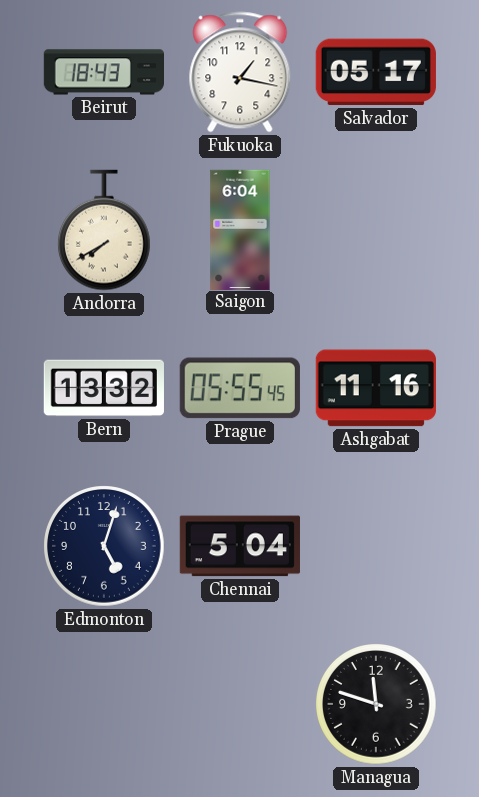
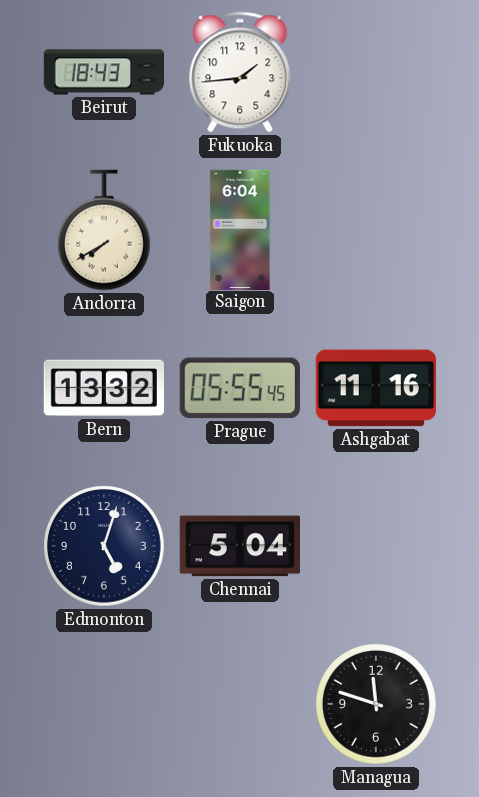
Fukuoka: 1:17 -> 1:44
Salvador: 05:17 -> none
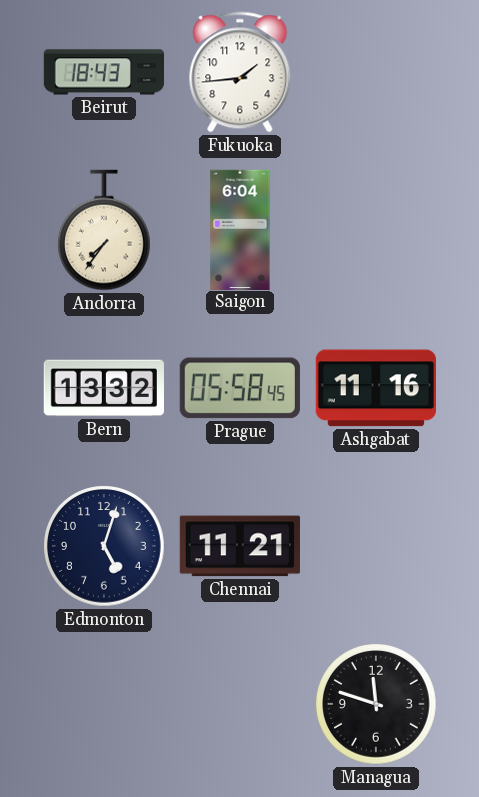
Andorra: 7:40 -> 7:36
Prague: 05:55 -> 05:58
Chennai: 5:04 -> 11:21
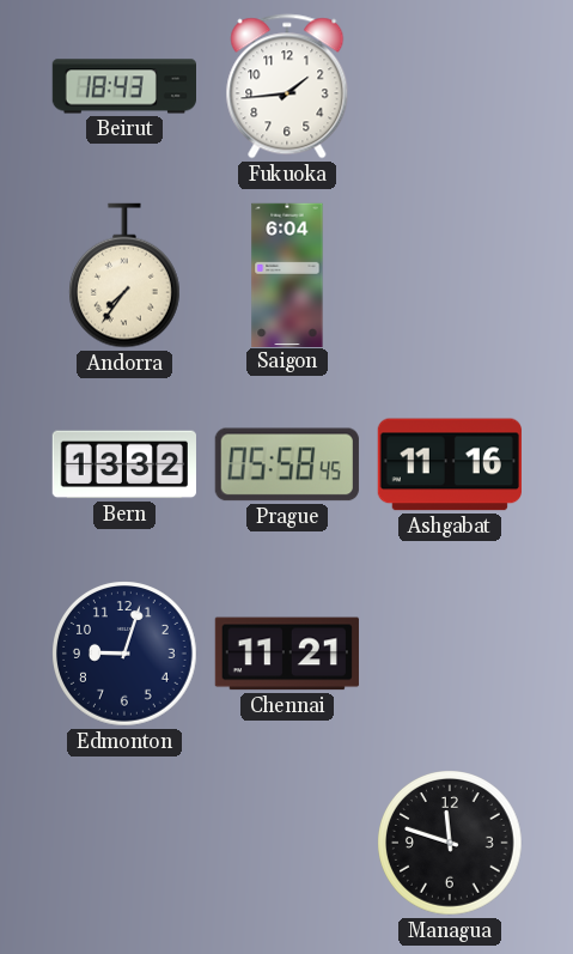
Edmonton: 5:03 -> 9:03
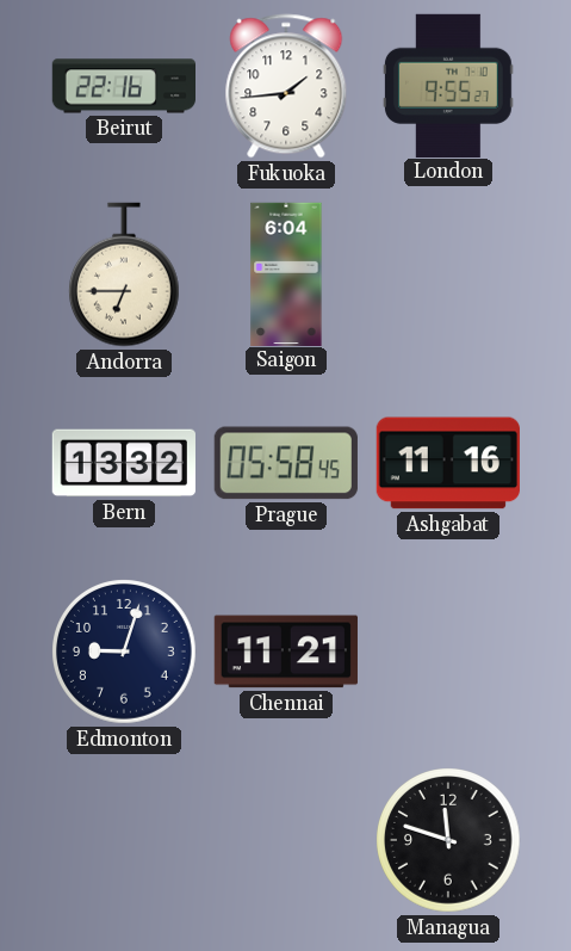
Beirut: 18:43 -> 22:16
London: none -> 9:55
Andorra: 7:36 -> 6:45
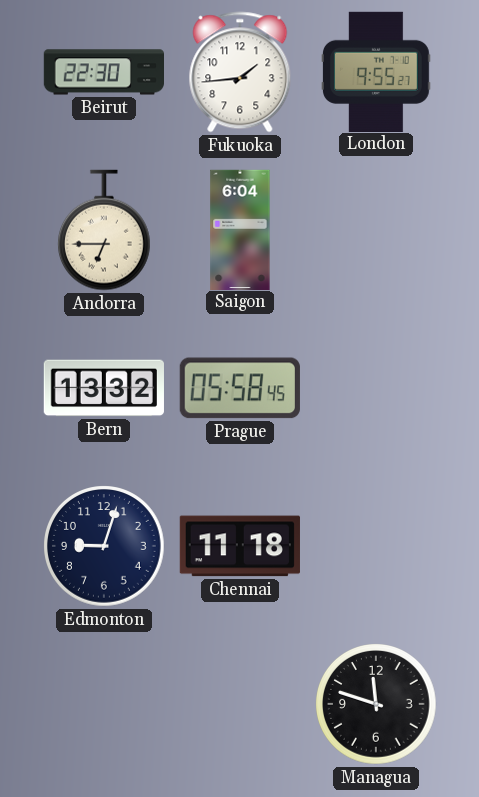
Beirut: 22:16 -> 22:30
Ashgabat: 11:16 -> none
Chennai: 11:21 -> 11:18
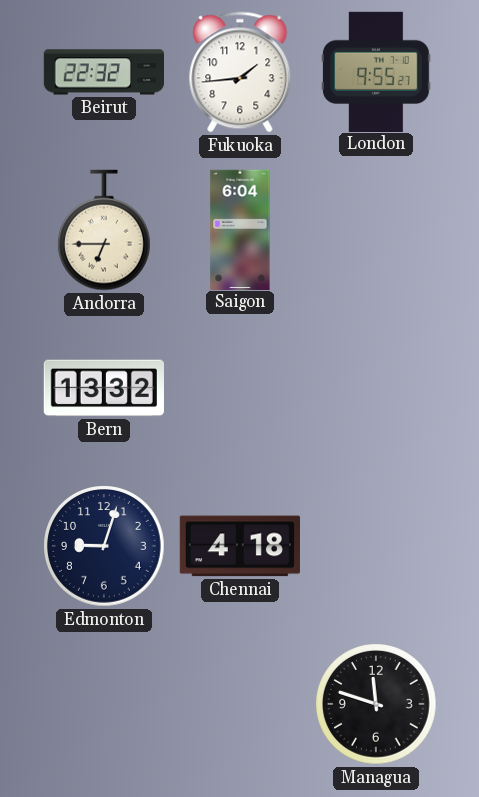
Beirut: 22:30 -> 22:32
Prague: 05:58 -> none
Chennai: 11:18 -> 4:18
